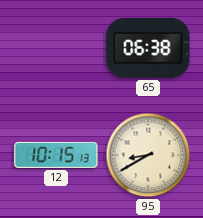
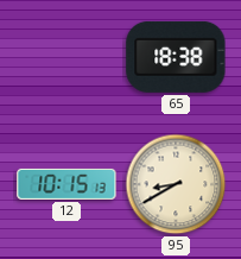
65: 06:38 -> 18:38
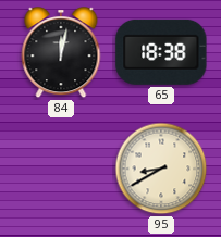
84: none -> 12:02
12: 10:15 -> none
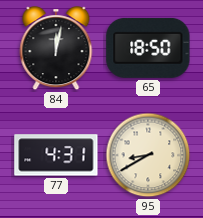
65: 18:38 -> 18:50
77: none -> 4:31
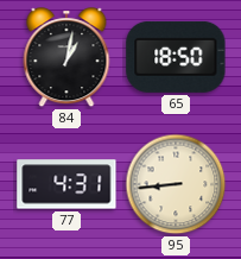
84: 12:02 -> 1:02
95: 8:40 -> 8:44
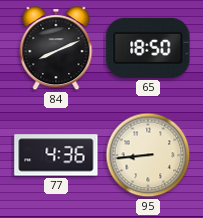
84: 1:02 -> 8:11
77: 4:31 -> 4:36
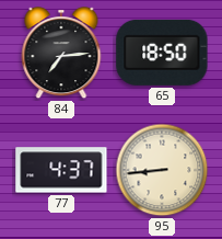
84: 8:11 -> 7:14
77: 4:36 -> 4:37
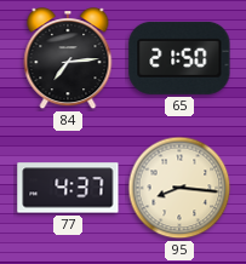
65: 18:50 -> 21:50
95: 8:44 -> 8:16
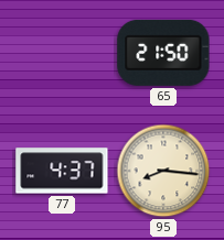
84: 7:14 -> none
